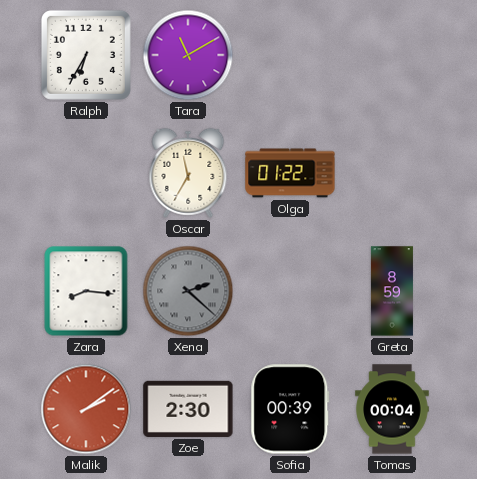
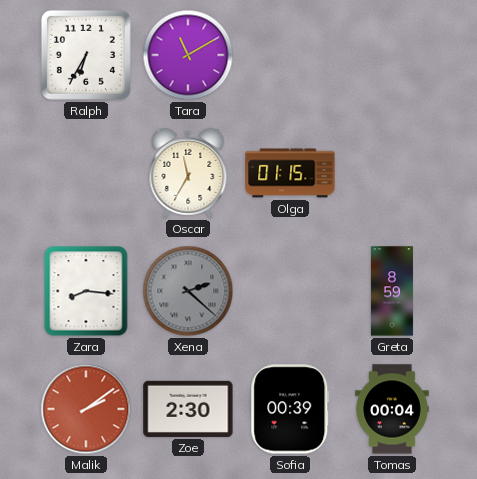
Olga: 01:22 -> 01:15
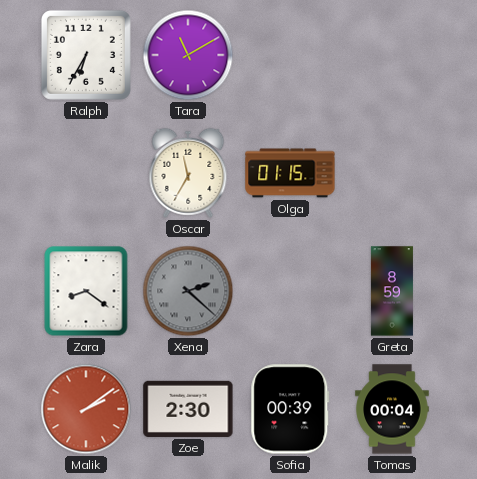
Zara: 8:16 -> 8:21
